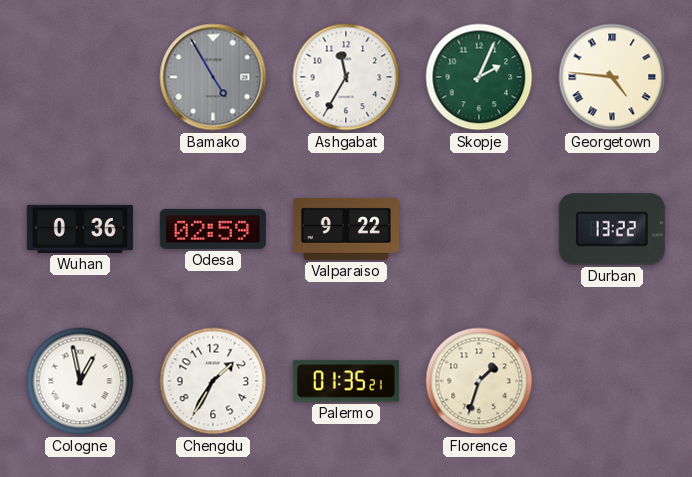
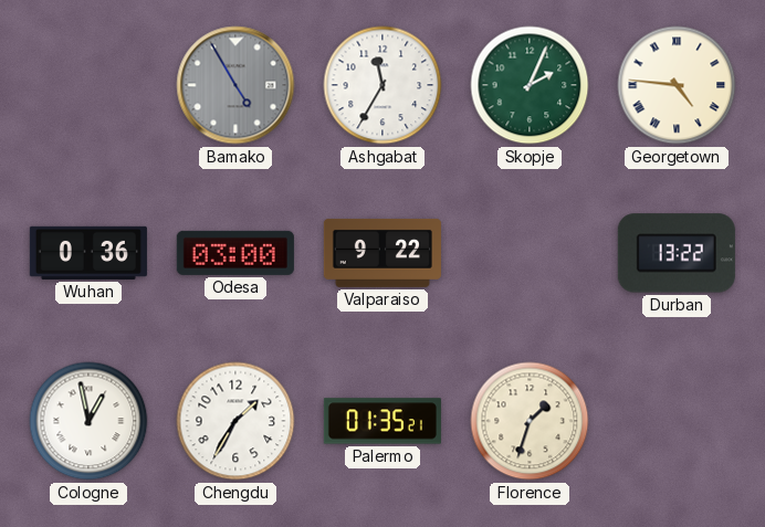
Odesa: 02:59 -> 03:00
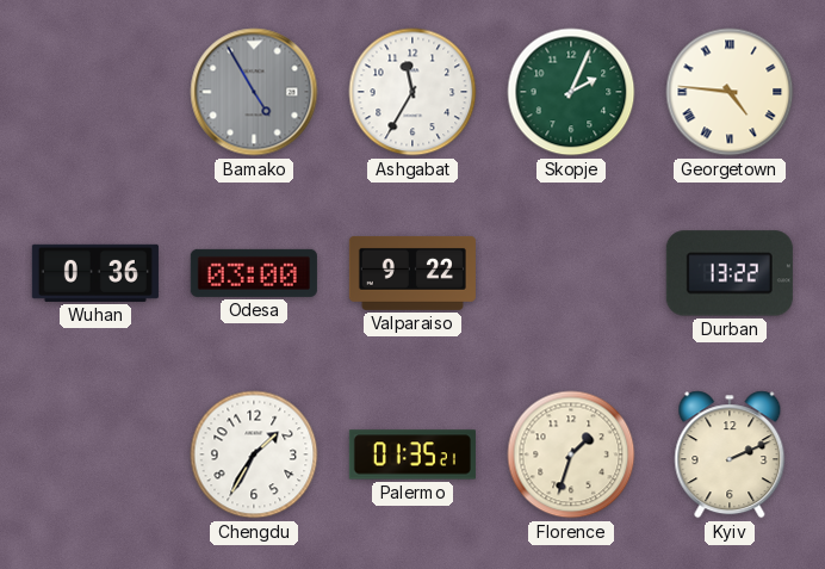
Cologne: 12:58 -> none
Kyiv: none -> 2:11
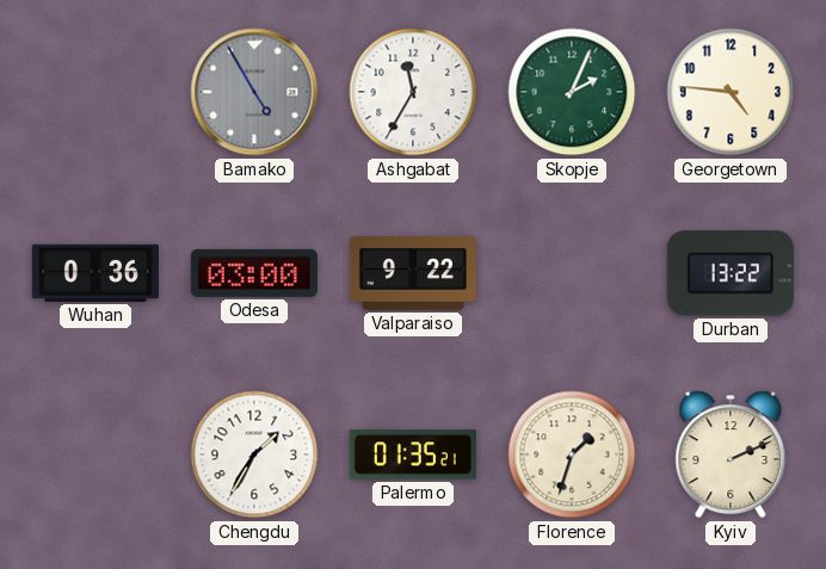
Georgetown numerals: Roman -> Arabic
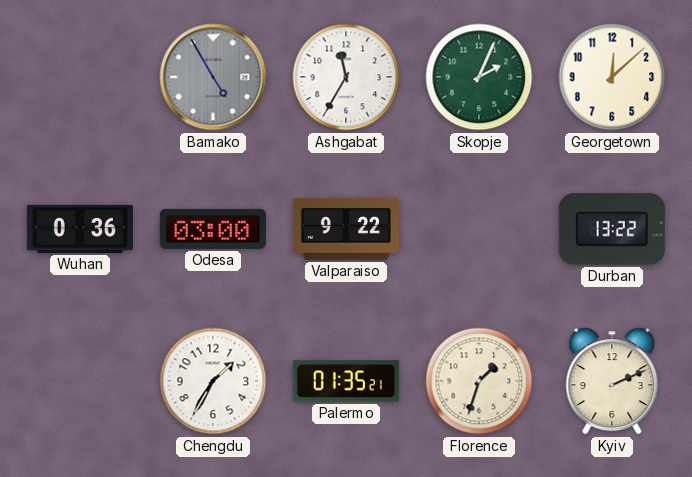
Georgetown: 4:46 -> 12:08
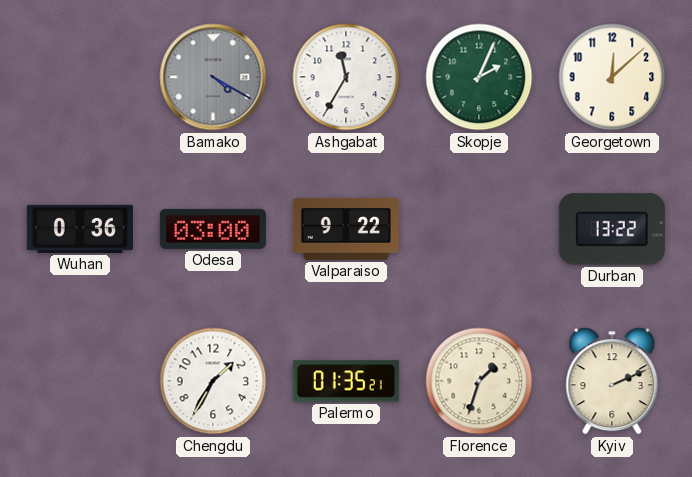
Bamako: 4:55 -> 4:20
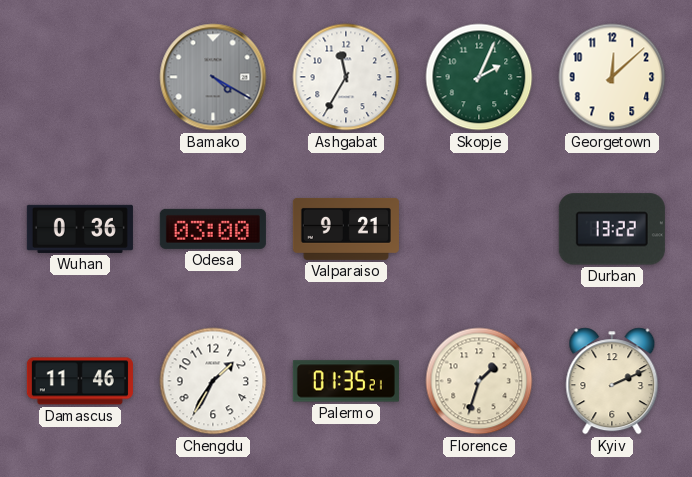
Valparaiso: 9:22 -> 9:21
Damascus: none -> 11:46
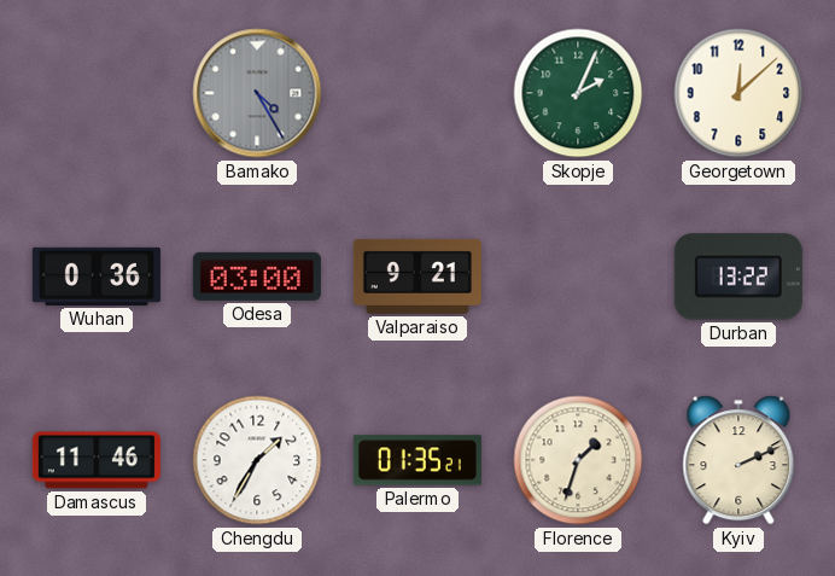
Bamako: 4:20 -> 4:25
Ashgabat: 11:35 -> none
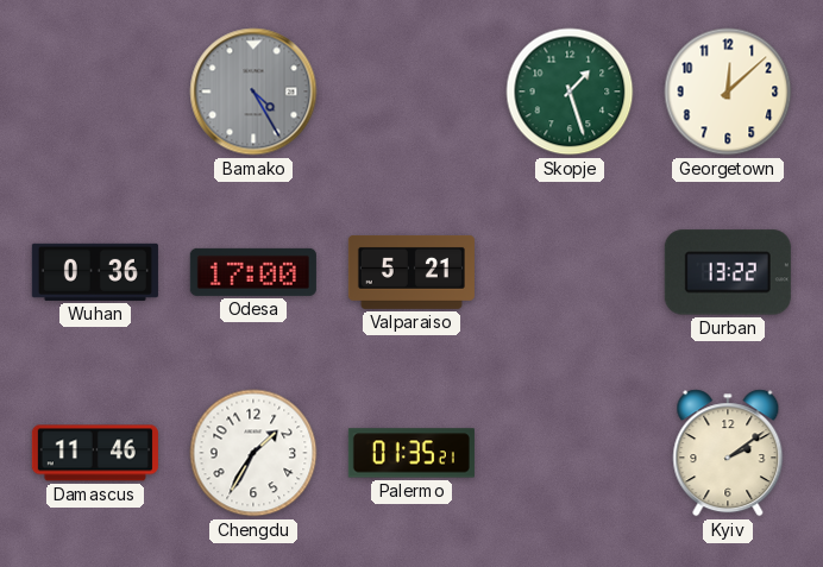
Skopje: 2:04 -> 1:27
Odesa: 03:00 -> 17:00
Valparaiso: 9:21 -> 5:21
Florence: 1:33 -> none
Kyiv: 2:11 -> 2:09
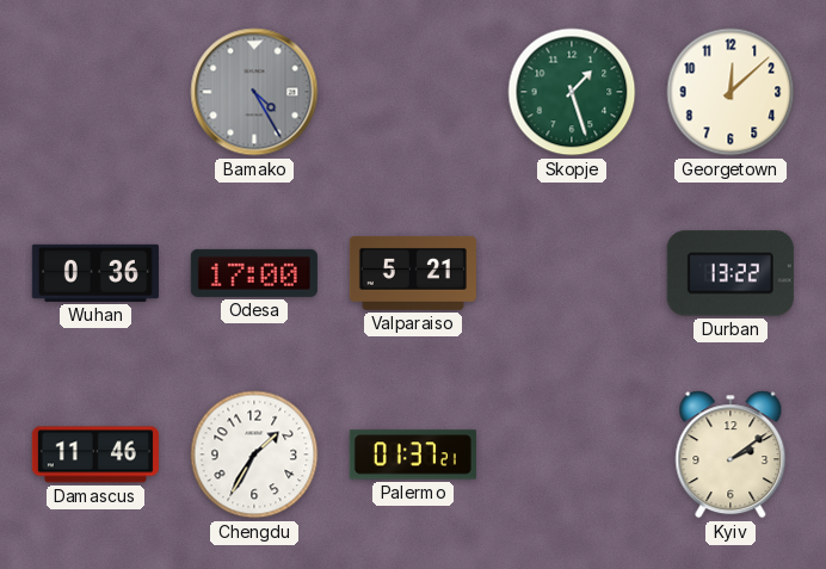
Palermo: 01:35 -> 01:37
